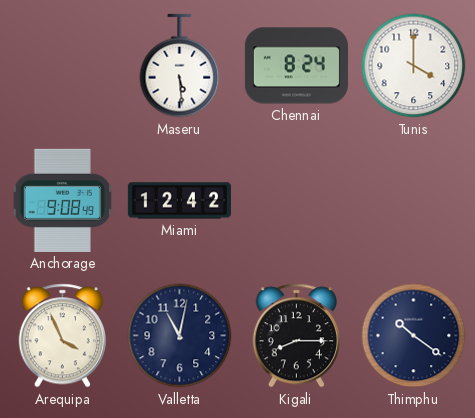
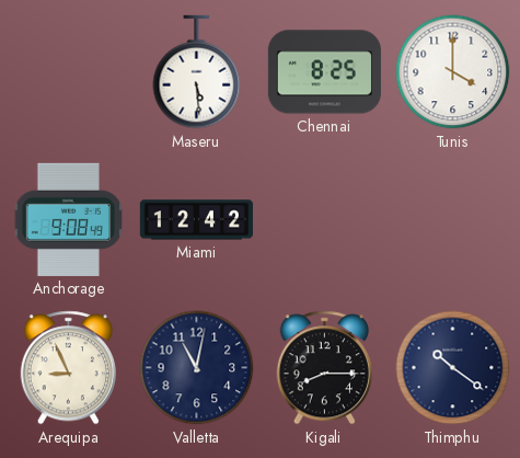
Chennai: 8:24 -> 8:25
Arequipa: 3:56 -> 8:56
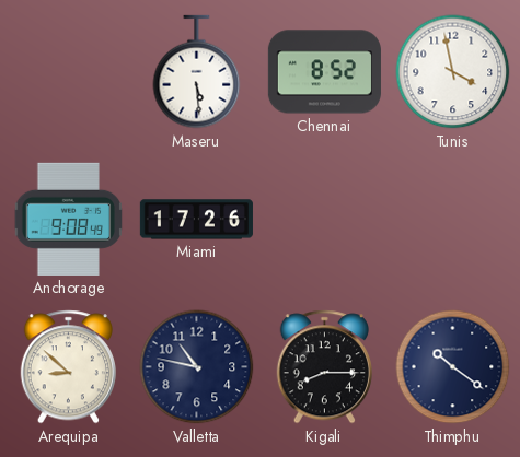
Chennai: 8:25 -> 8:52
Tunis: 4:00 -> 3:58
Miami: 12:42 -> 17:26
Arequipa: 8:56 -> 8:52
Valletta: 11:02 -> 10:47
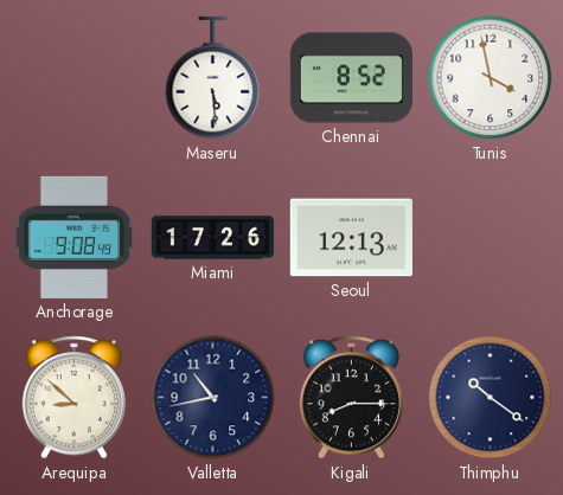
Seoul: none -> 12:13
Valletta: 10:47 -> 10:43
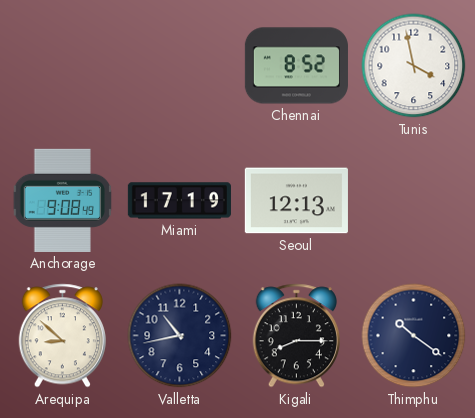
Maseru: 5:29 -> none
Miami: 17:26 -> 17:19
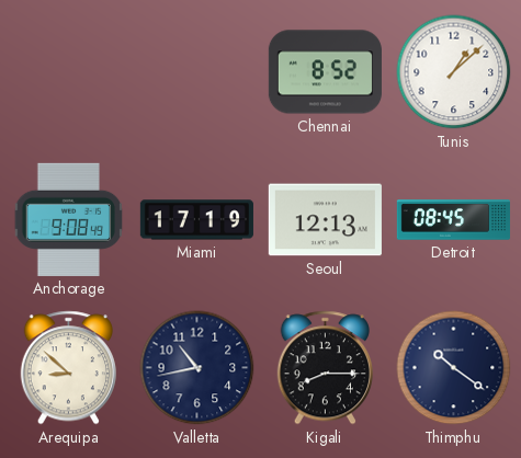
Tunis: 3:58 -> 1:08
Detroit: none -> 08:45
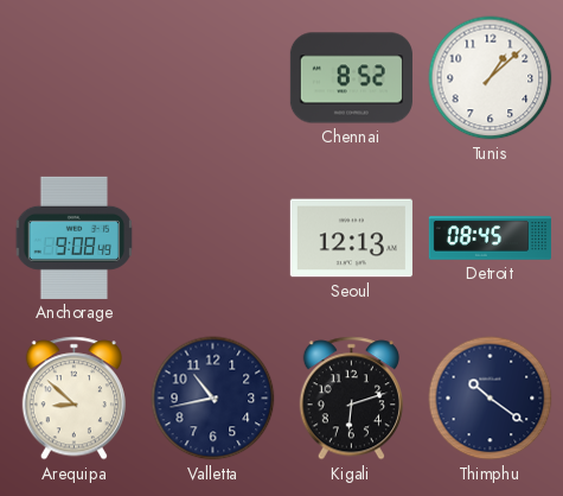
Miami: 17:19 -> none
Kigali: 8:15 -> 6:12
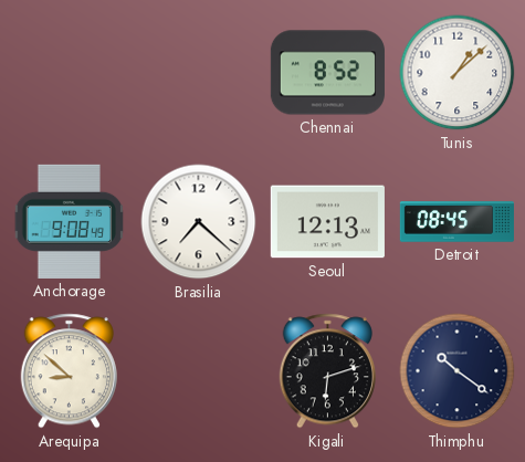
Brasilia: none -> 7:22
Valletta: 10:43 -> none
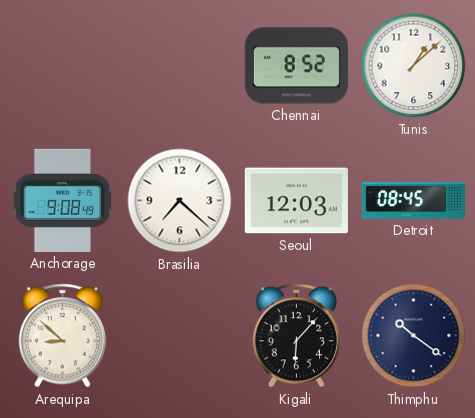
Seoul: 12:13 -> 12:03
Kigali: 6:12 -> 6:07
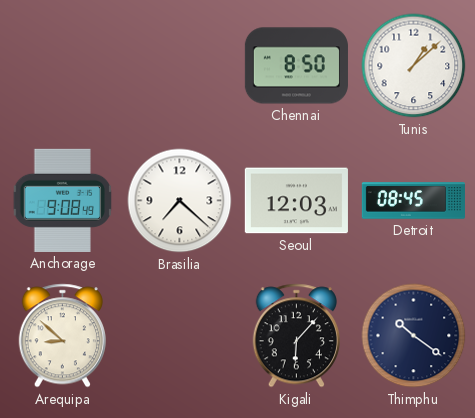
Chennai: 8:52 -> 8:50
